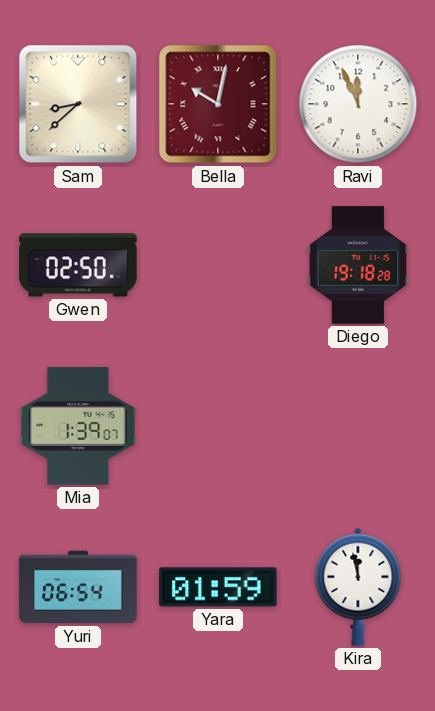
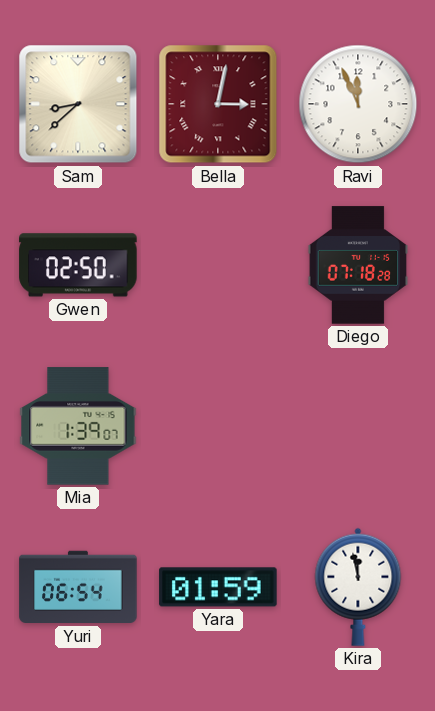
Bella: 10:02 -> 3:02
Diego: 19:18 -> 07:18
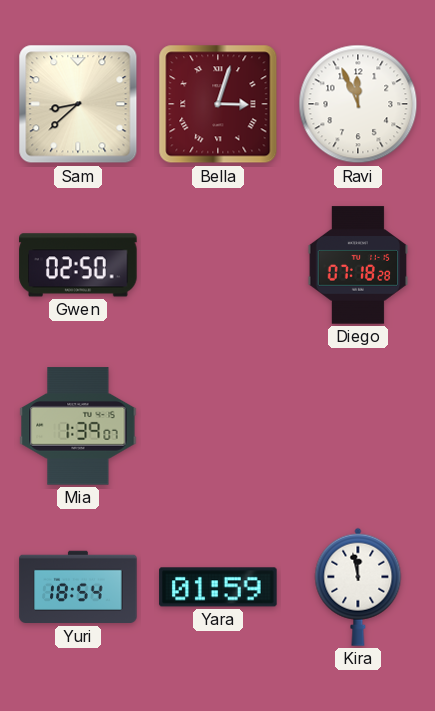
Bella: 3:02 -> 3:03
Yuri: 06:54 -> 18:54
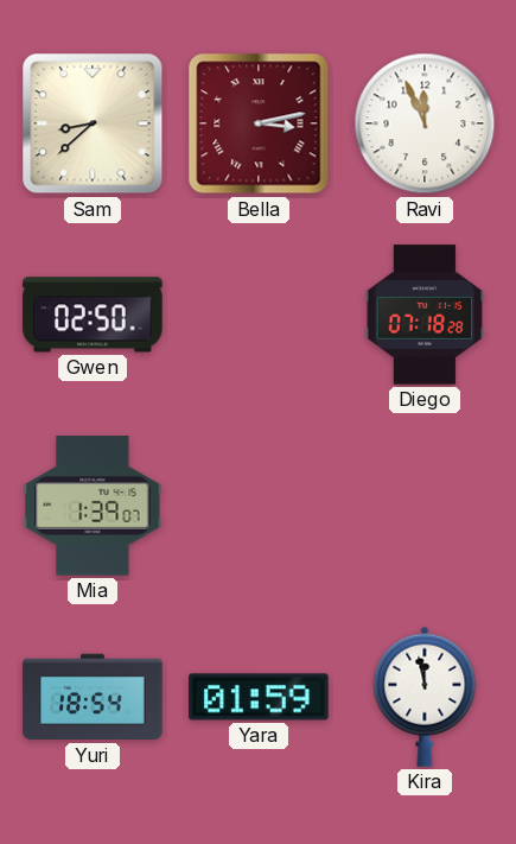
Bella: 3:03 -> 3:13
